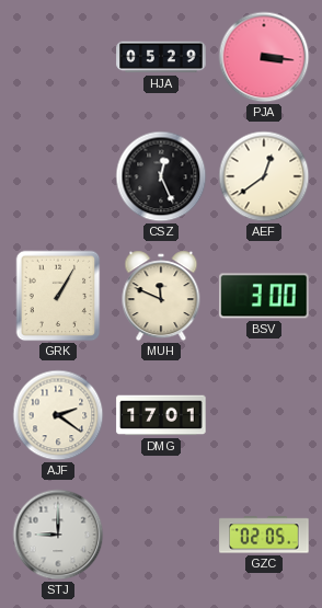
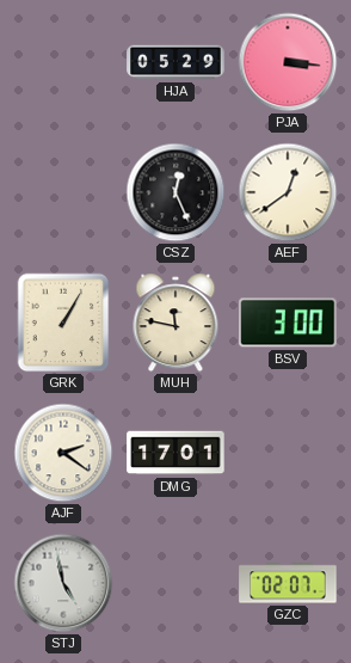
MUH: 11:49 -> 11:47
STJ: 9:00 -> 4:58
GZC: 02:05 -> 02:07
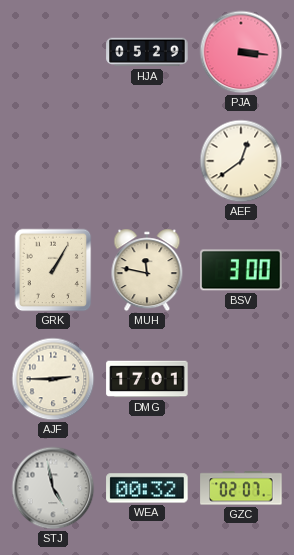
CSZ: 12:26 -> none
AJF: 2:21 -> 2:45
WEA: none -> 00:32
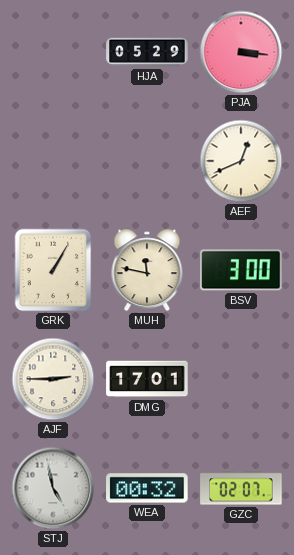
AEF: 12:39 -> 12:41
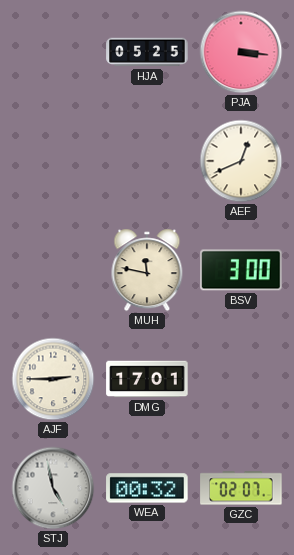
HJA: 05:29 -> 05:25
GRK: 1:05 -> none
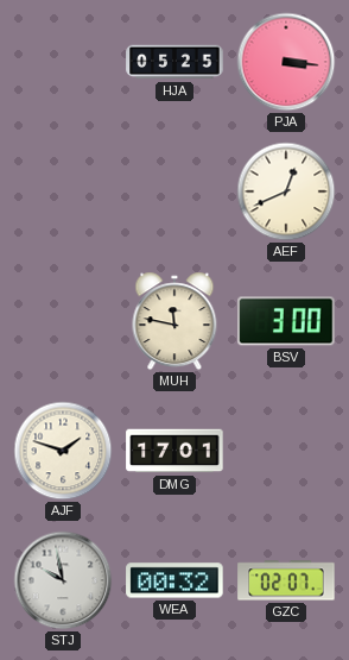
AJF: 2:45 -> 1:48
STJ: 4:58 -> 9:58
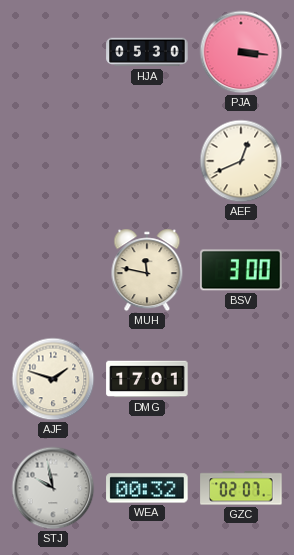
HJA: 05:25 -> 05:30
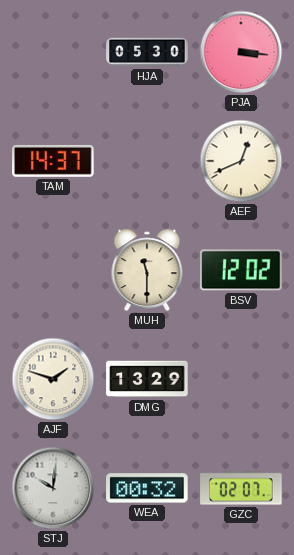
TAM: none -> 14:37
MUH: 11:47 -> 11:30
BSV: 3:00 -> 12:02
DMG: 17:01 -> 13:29
STJ: 9:58 -> 10:01
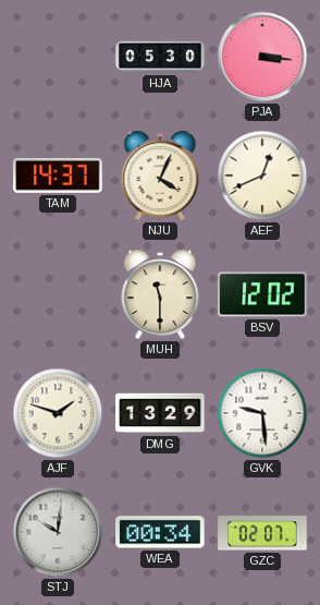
NJU: none -> 4:04
GVK: none -> 9:29
WEA: 00:32 -> 00:34
